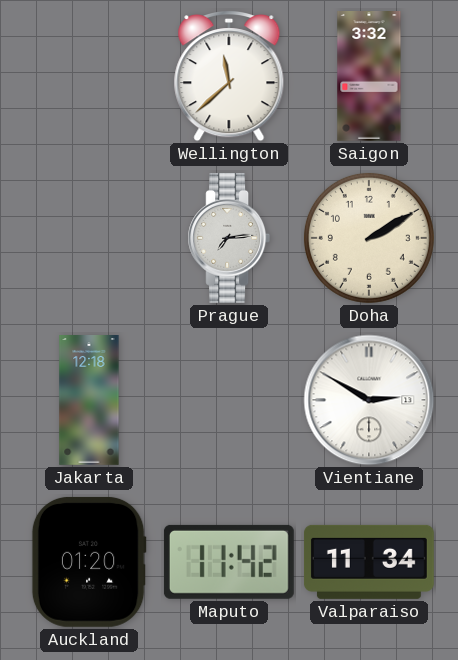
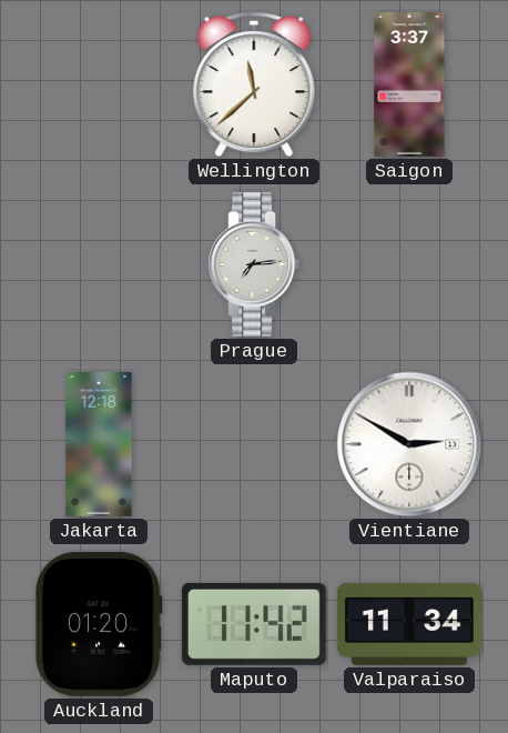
Saigon: 3:32 -> 3:37
Doha: 2:10 -> none
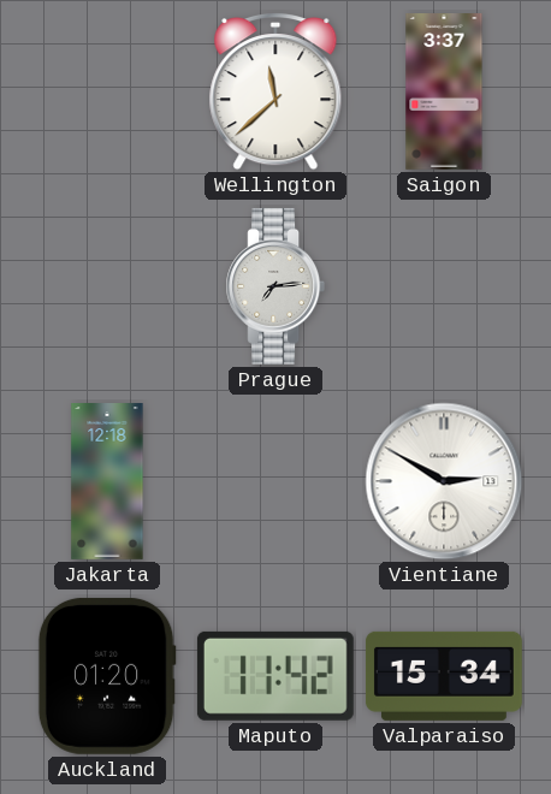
Valparaiso: 11:34 -> 15:34
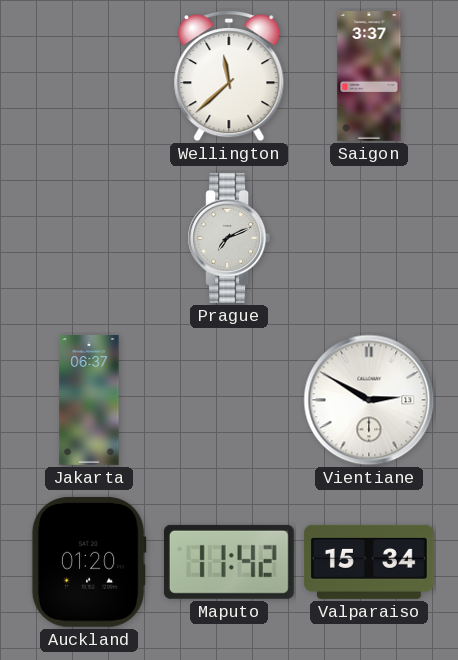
Prague: 7:14 -> 7:11
Jakarta: 12:18 -> 06:37
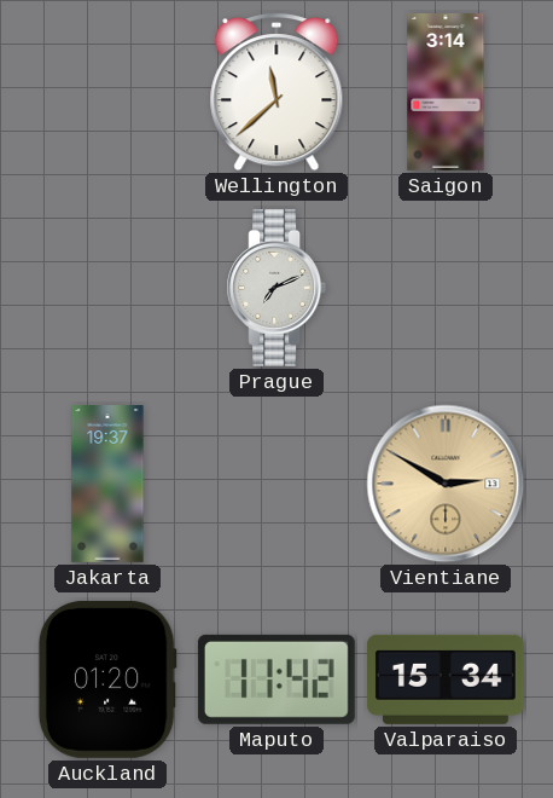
Saigon: 3:37 -> 3:14
Jakarta: 06:37 -> 19:37
Vientiane dial: white -> champagne
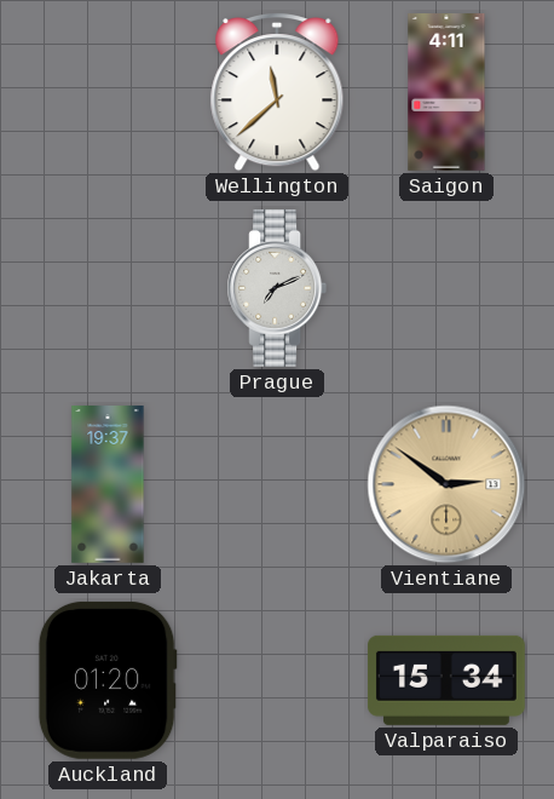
Saigon: 3:14 -> 4:11
Vientiane: 2:50 -> 2:51
Maputo: 11:42 -> none
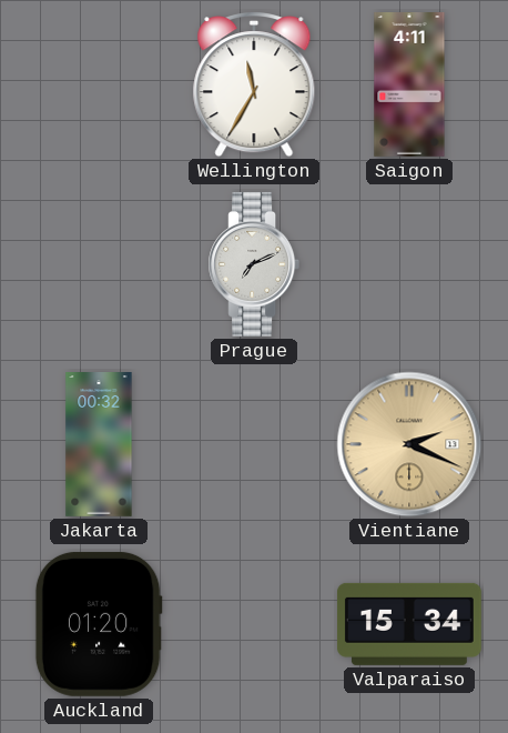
Wellington: 11:38 -> 11:35
Jakarta: 19:37 -> 00:32
Vientiane: 2:51 -> 2:19
